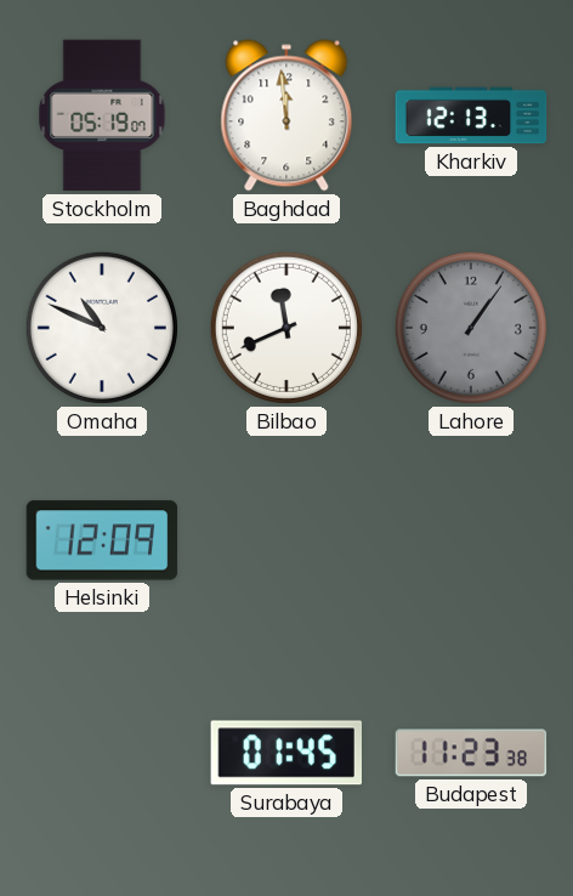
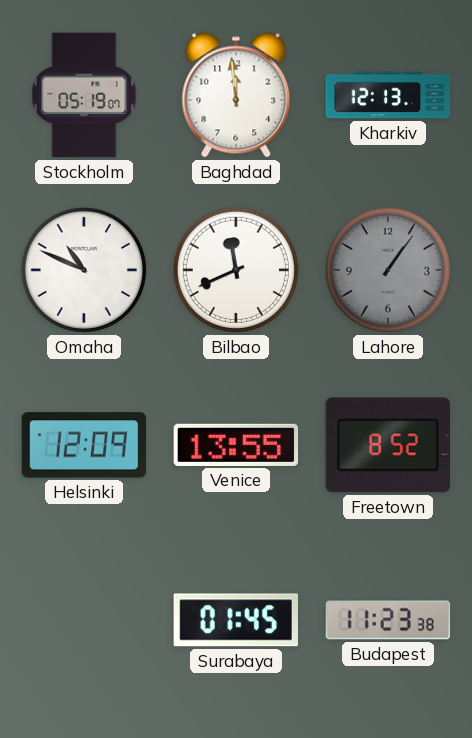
Venice: none -> 13:55
Freetown: none -> 8:52
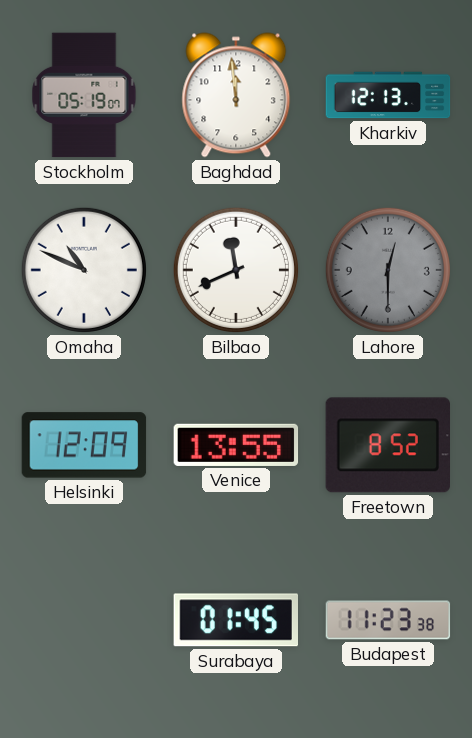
Lahore: 1:06 -> 12:30
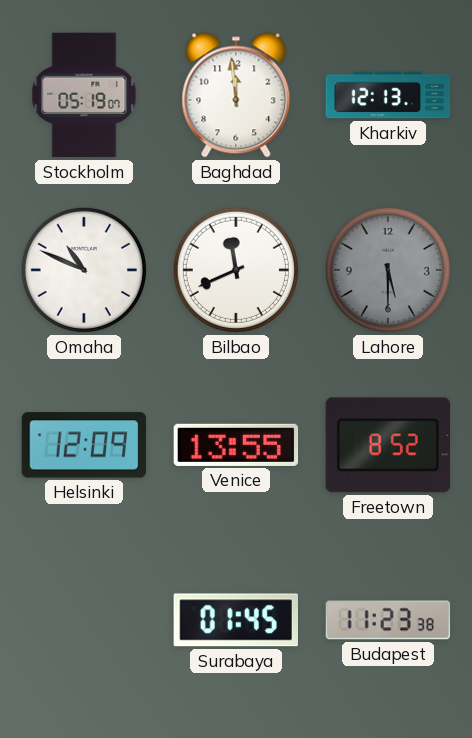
Lahore: 12:30 -> 5:30
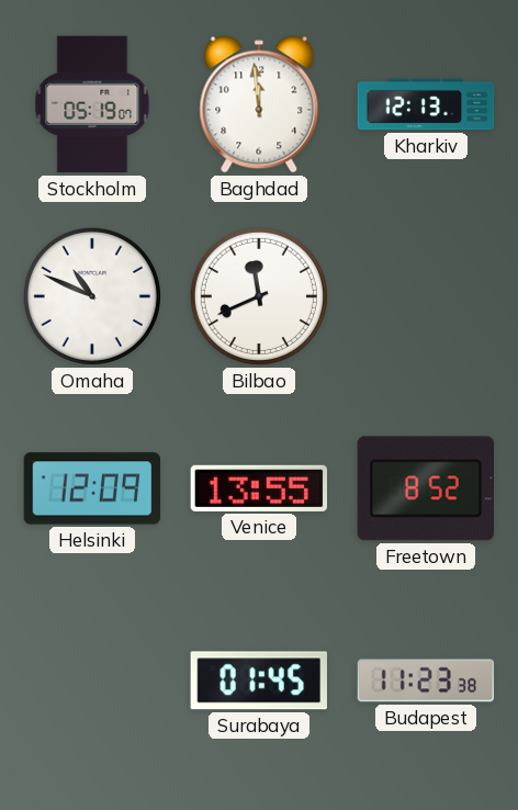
Lahore: 5:30 -> none
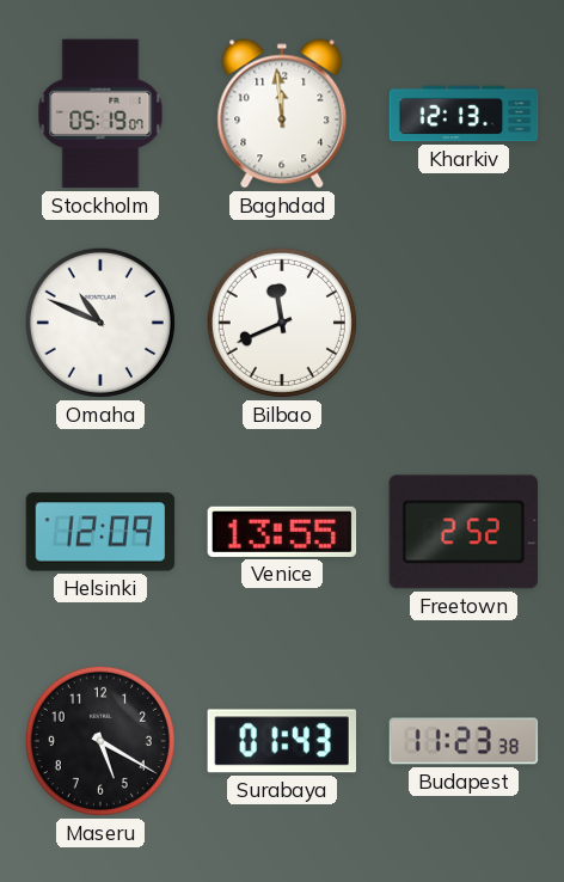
Freetown: 8:52 -> 2:52
Maseru: none -> 5:20
Surabaya: 01:45 -> 01:43
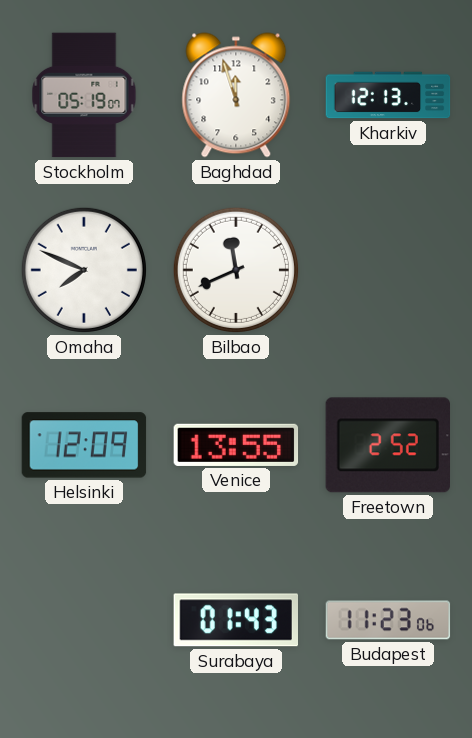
Baghdad: 11:59 -> 11:57
Omaha: 10:49 -> 7:49
Maseru: 5:20 -> none
Budapest: 11:23:38 -> 11:23:06
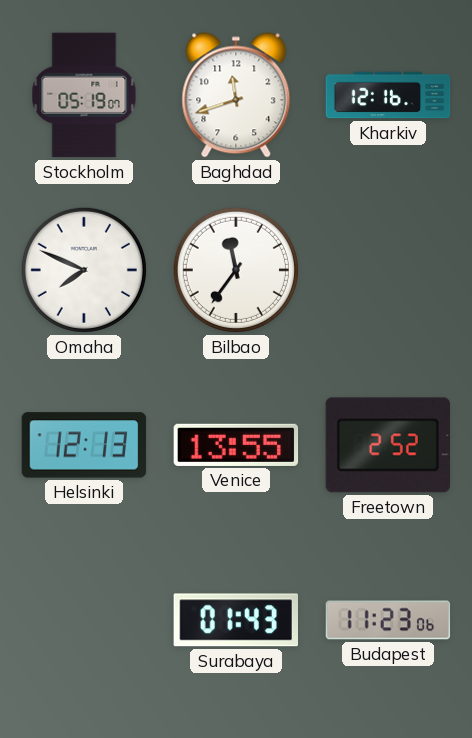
Baghdad: 11:57 -> 11:42
Kharkiv: 12:13 -> 12:16
Bilbao: 11:41 -> 11:36
Helsinki: 12:09 -> 12:13
